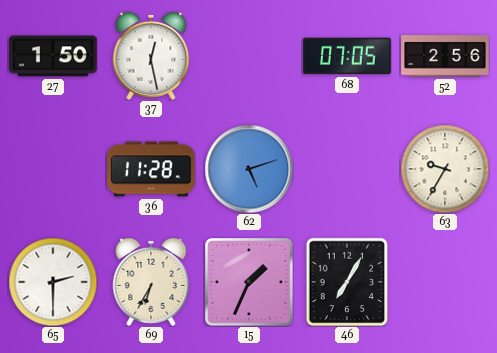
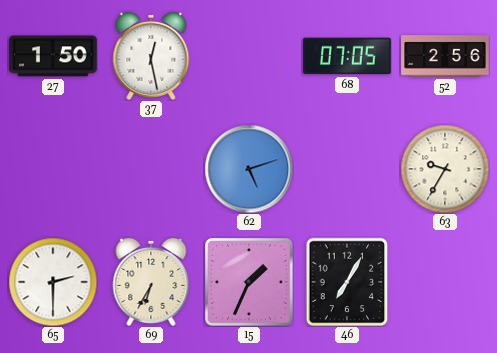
36: 11:28 -> none
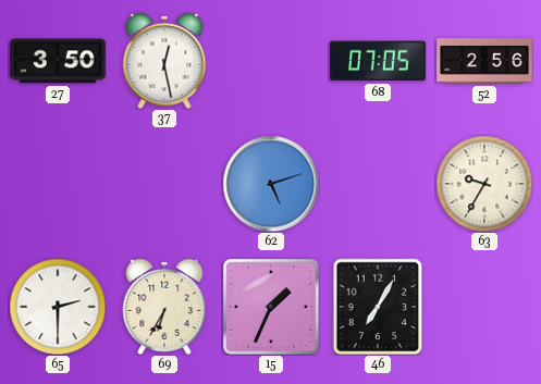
27: 1:50 -> 3:50
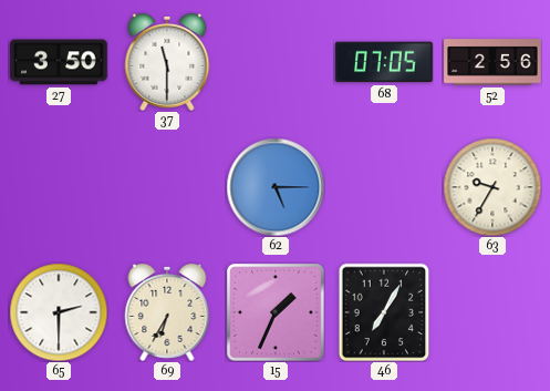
37: 12:28 -> 11:30
62: 5:12 -> 5:15
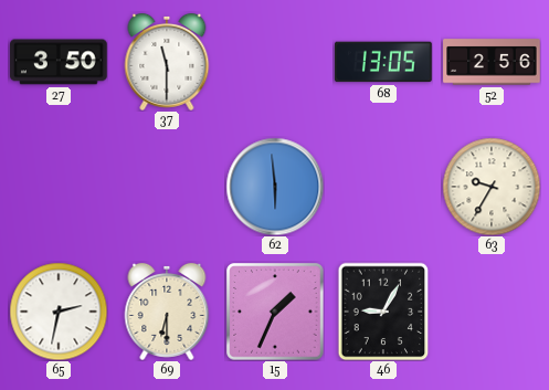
68: 07:05 -> 13:05
62: 5:15 -> 5:59
65: 2:30 -> 2:32
69: 6:35 -> 6:30
46: 7:05 -> 9:05
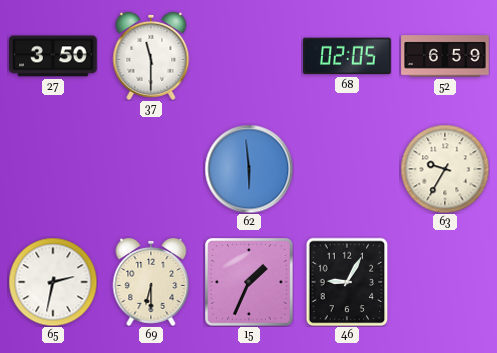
68: 13:05 -> 02:05
52: 2:56 -> 6:59
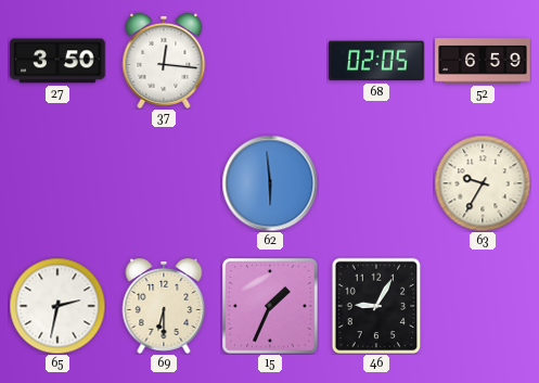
37: 11:30 -> 12:16
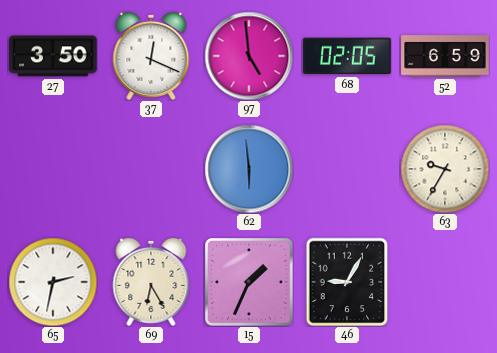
37: 12:16 -> 12:19
97: none -> 4:59
69: 6:30 -> 6:25
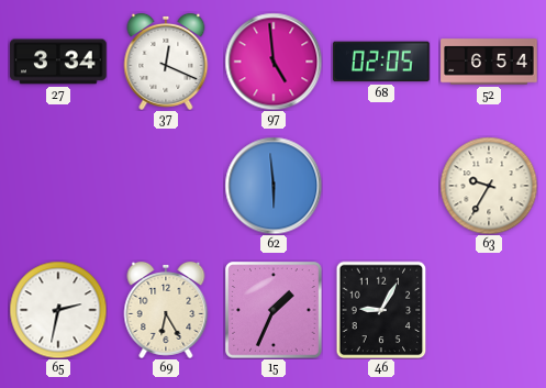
27: 3:50 -> 3:34
52: 6:59 -> 6:54
